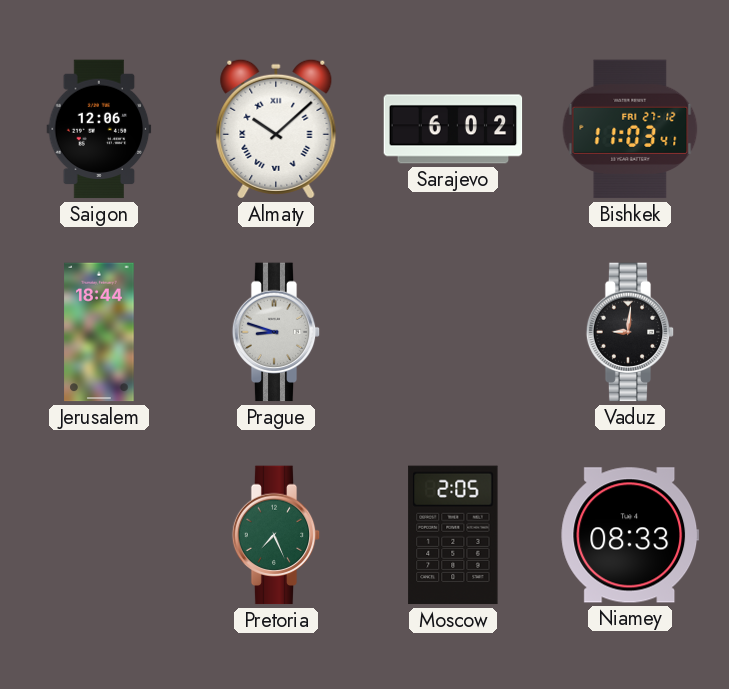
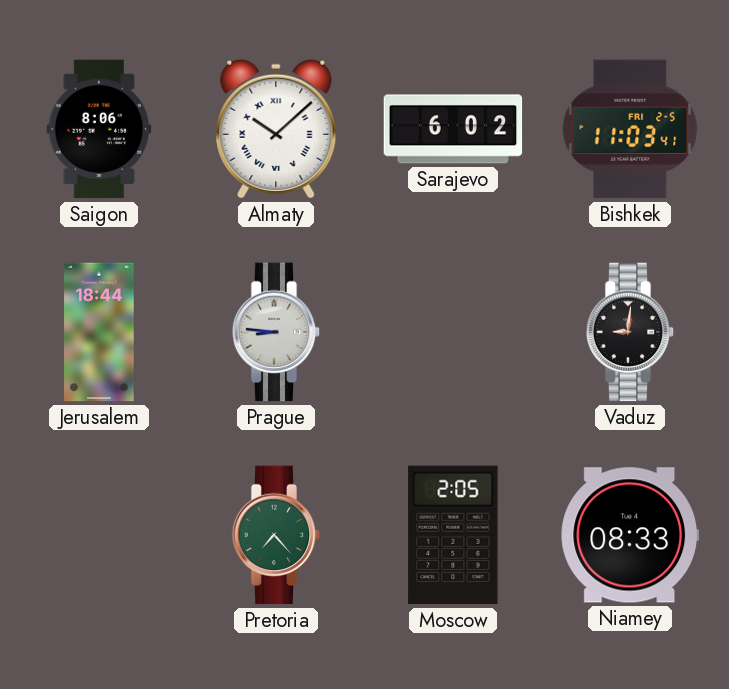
Saigon: 12:06 -> 8:06
Bishkek date: FRI 27-12 -> FRI 2-5
Prague: 8:48 -> 8:46
Pretoria: 7:26 -> 7:23
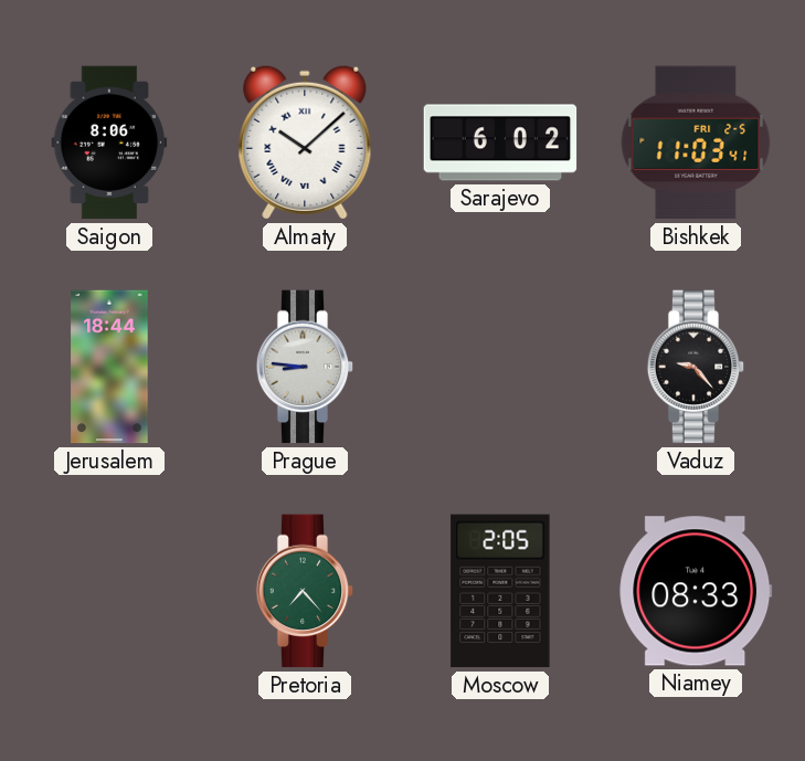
Vaduz: 9:01 -> 9:23
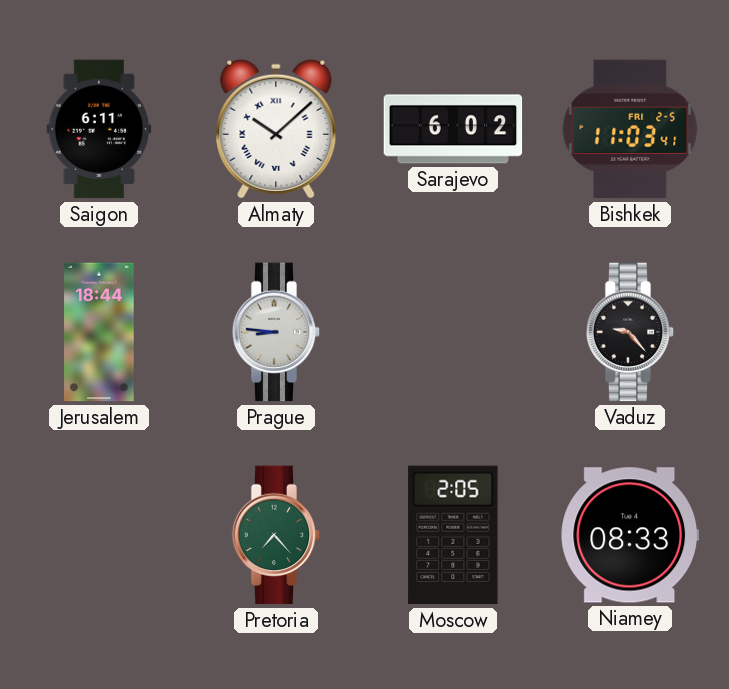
Saigon: 8:06 -> 6:11
